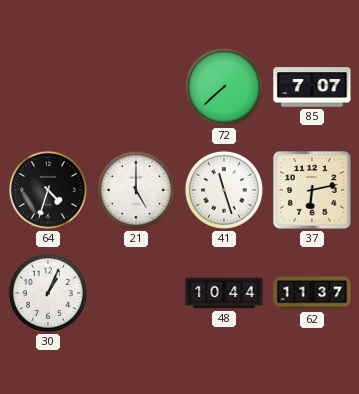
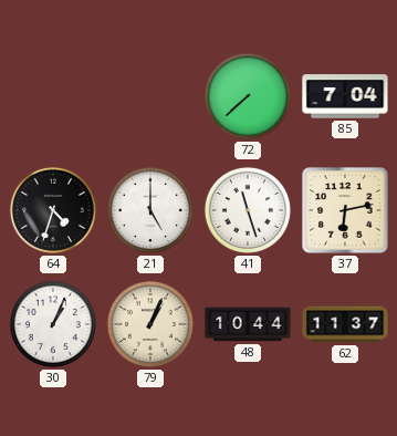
85: 7:07 -> 7:04
79: none -> 1:04
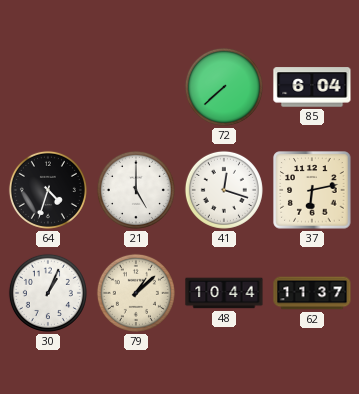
85: 7:04 -> 6:04
41: 11:27 -> 12:18
79: 1:04 -> 1:08
